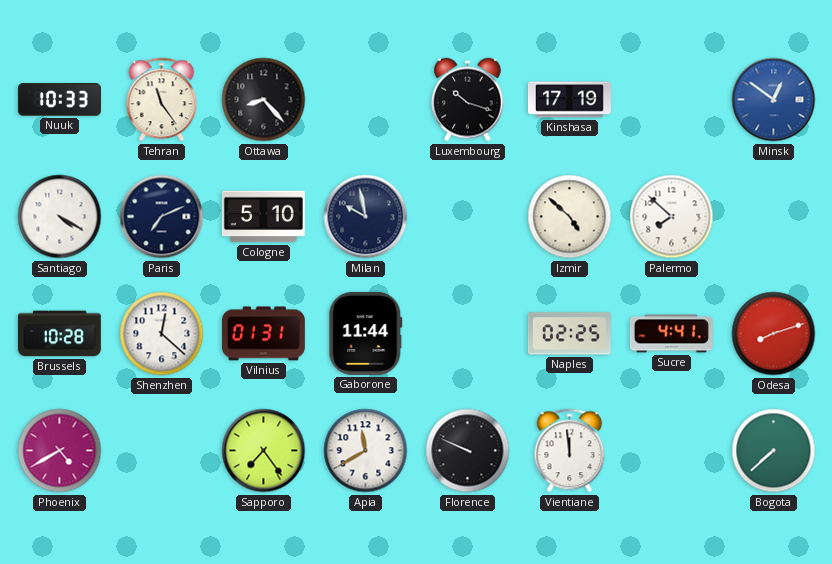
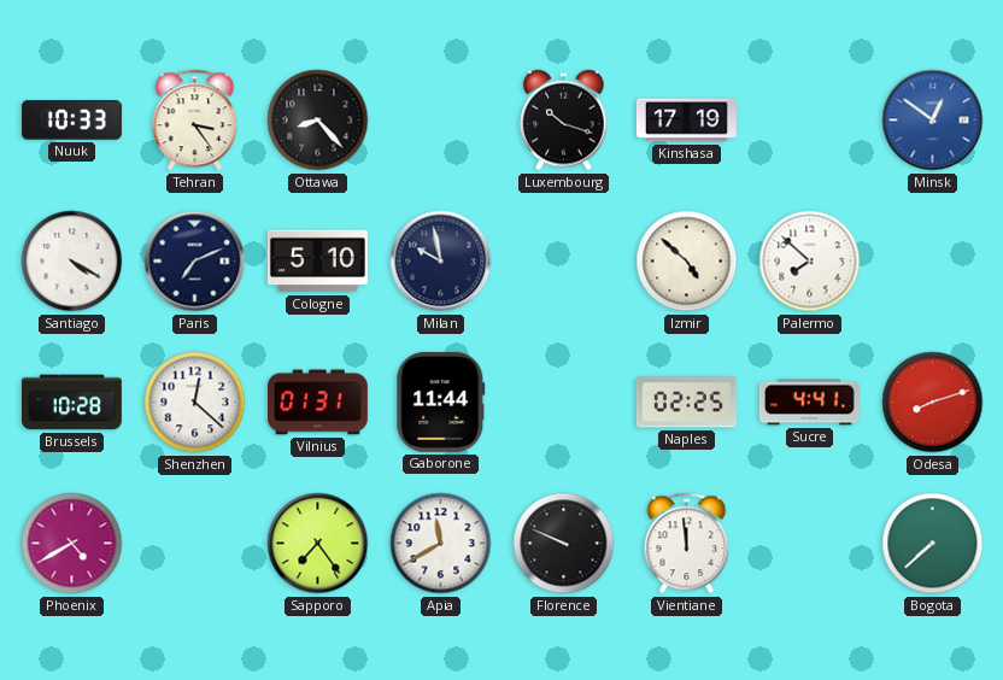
Tehran: 11:24 -> 3:24
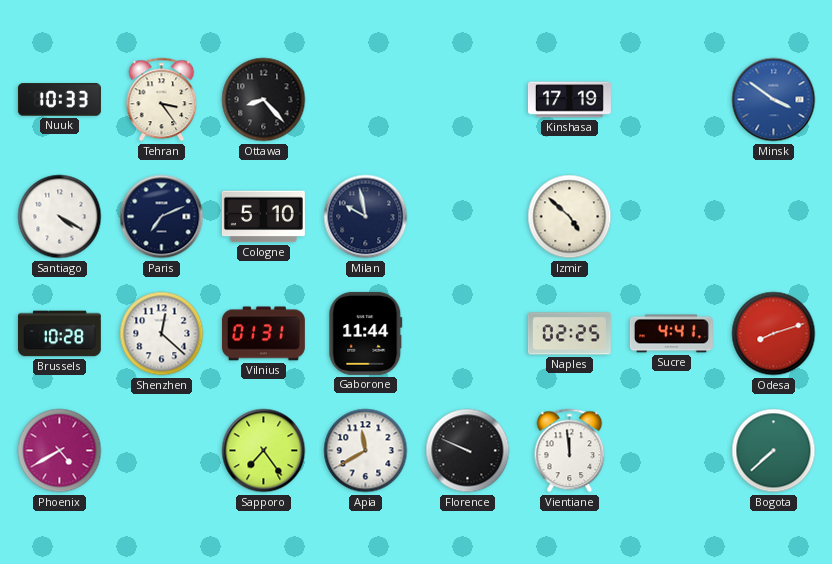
Luxembourg: 10:18 -> none
Minsk: 12:51 -> 3:51
Palermo: 7:52 -> none
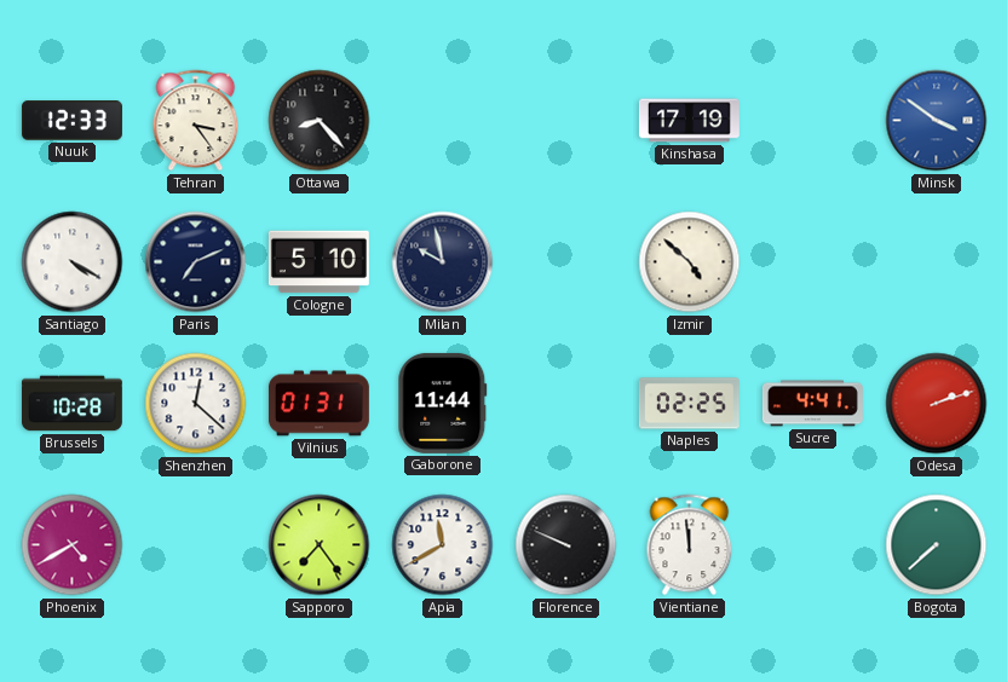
Nuuk: 10:33 -> 12:33
Odesa: 8:12 -> 2:12
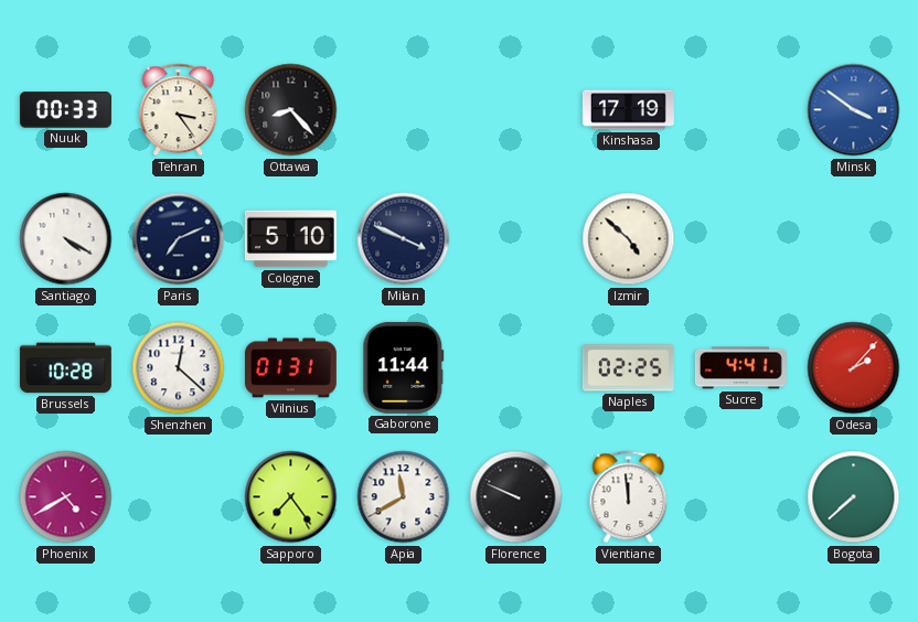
Nuuk: 12:33 -> 00:33
Milan: 9:58 -> 3:49
Odesa: 2:12 -> 2:07
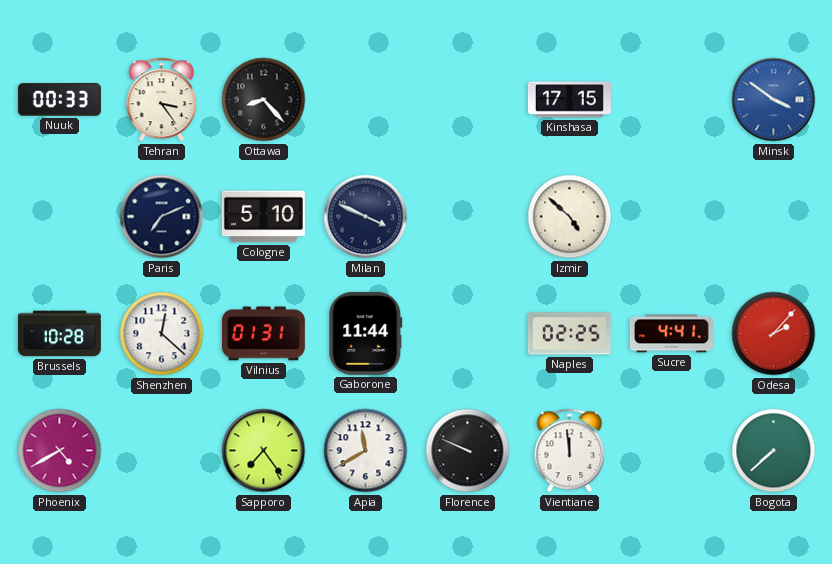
Kinshasa: 17:19 -> 17:15
Santiago: 4:20 -> none
